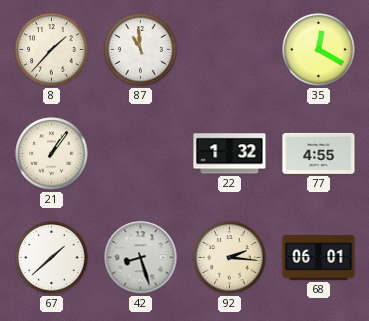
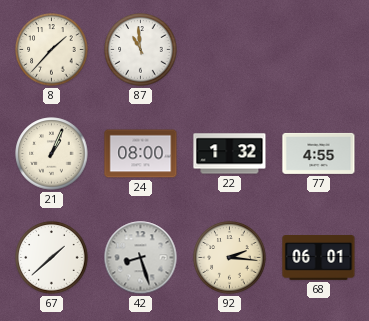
35: 12:20 -> none
21: 1:06 -> 1:04
24: none -> 08:00
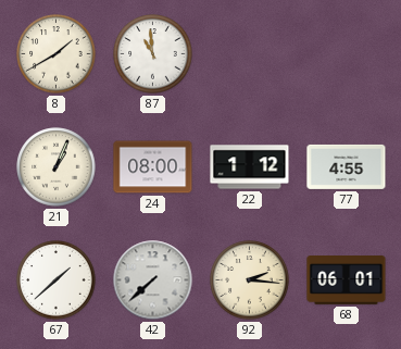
8: 1:37 -> 1:40
22: 1:32 -> 1:12
42: 8:27 -> 7:38
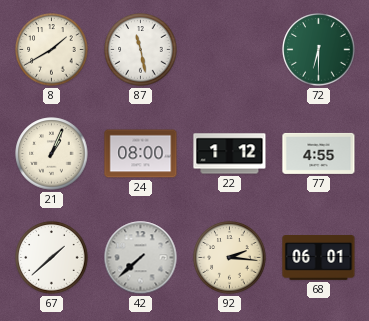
87: 10:59 -> 11:28
72: none -> 6:30
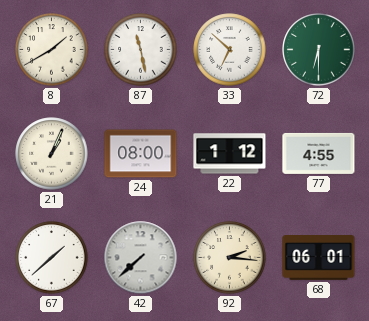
33: none -> 6:52
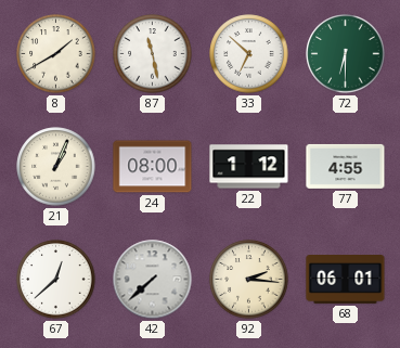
67: 1:38 -> 12:38
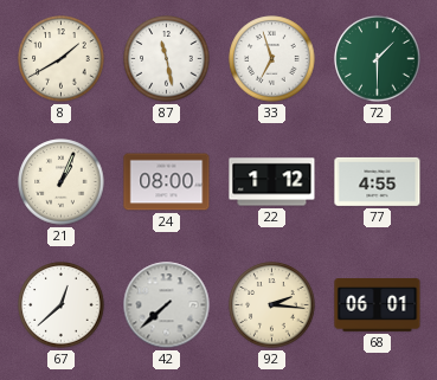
33: 6:52 -> 6:57
72: 6:30 -> 1:30
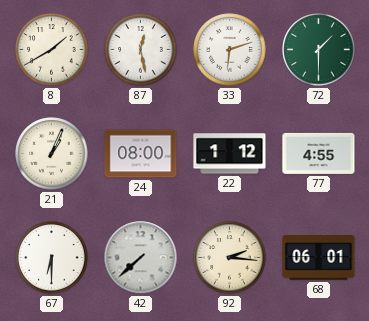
87: 11:28 -> 12:28
33: 6:57 -> 6:12
67: 12:38 -> 6:30
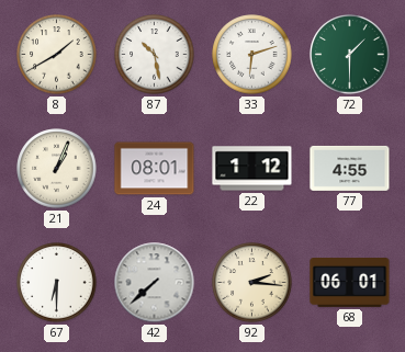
87: 12:28 -> 10:28
24: 08:00 -> 08:01
